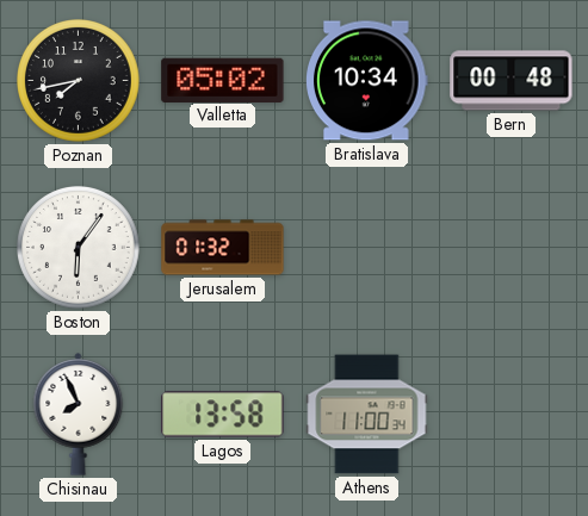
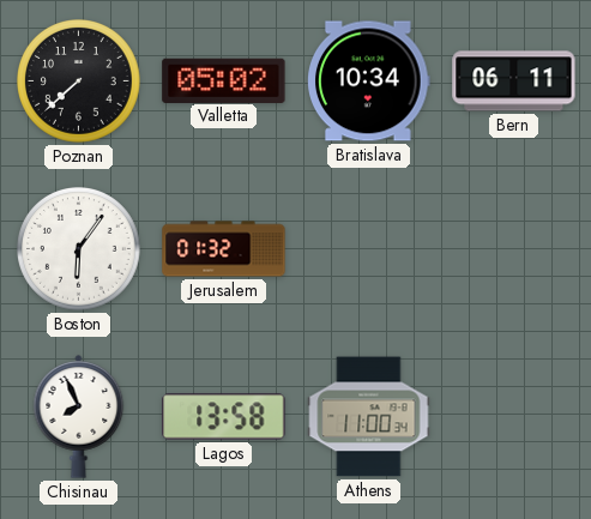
Poznan: 7:43 -> 7:38
Bern: 00:48 -> 06:11
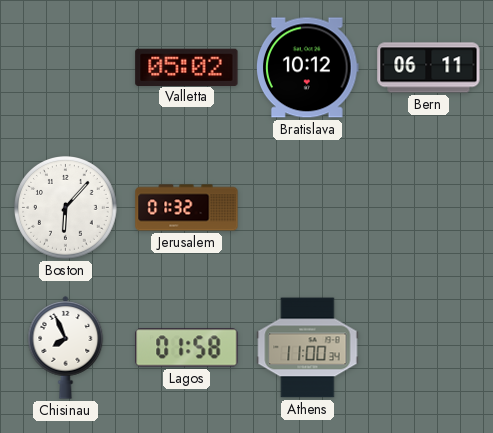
Poznan: 7:38 -> none
Bratislava: 10:34 -> 10:12
Boston: 6:06 -> 6:07
Lagos: 13:58 -> 01:58
